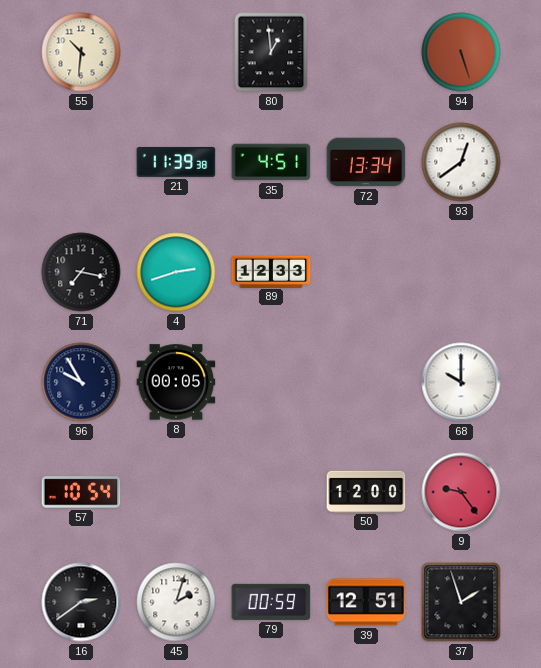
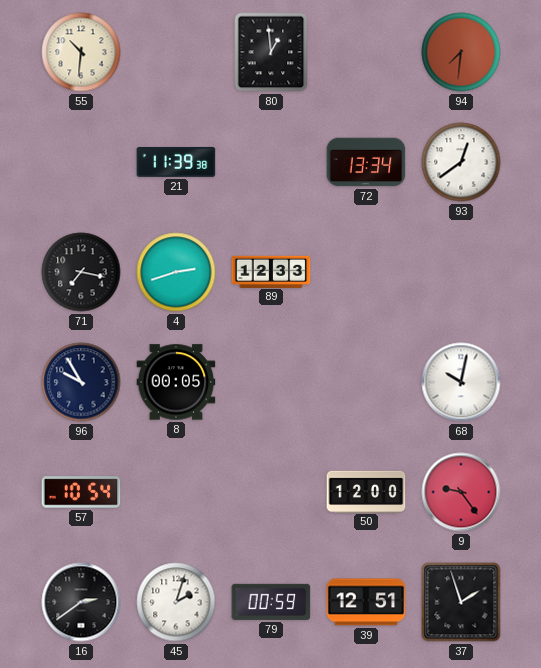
94: 5:27 -> 7:31
35: 4:51 -> none
68: 10:00 -> 10:02
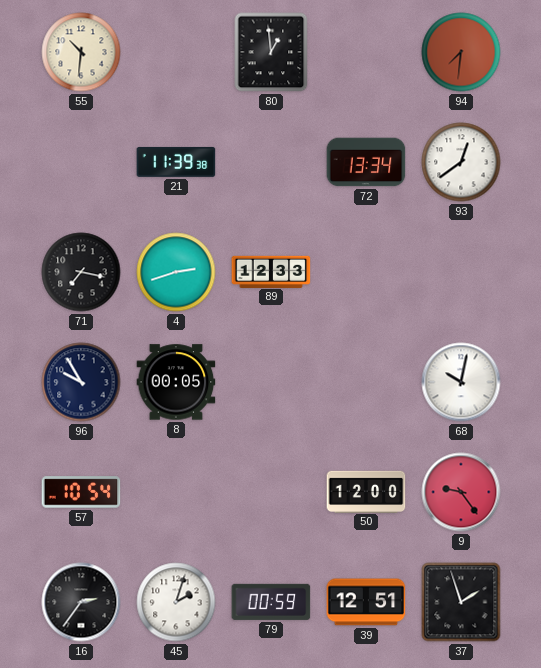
16: 2:39 -> 2:36
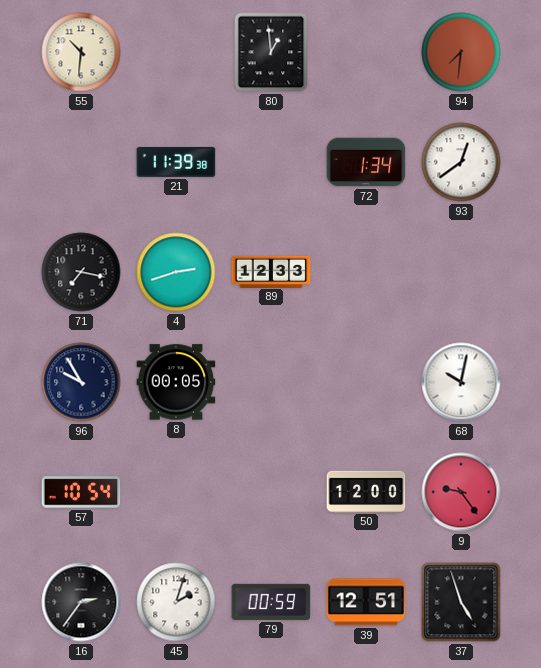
72: 13:34 -> 1:34
37: 1:57 -> 4:57
